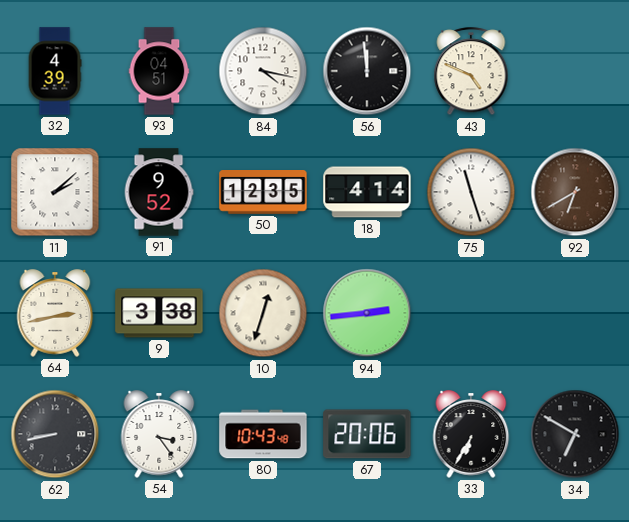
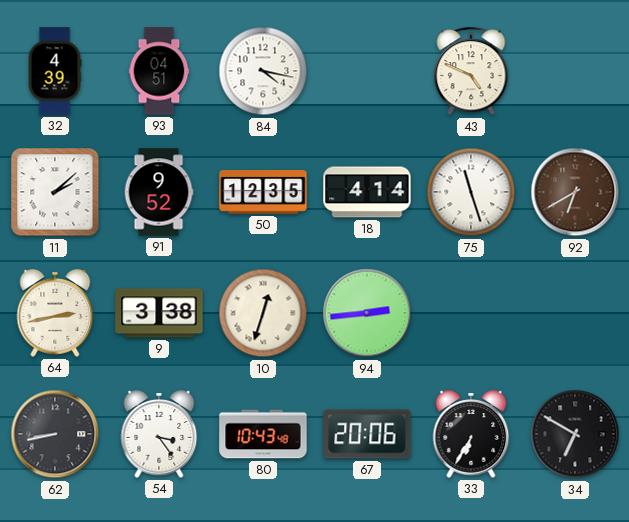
56: 11:59 -> none
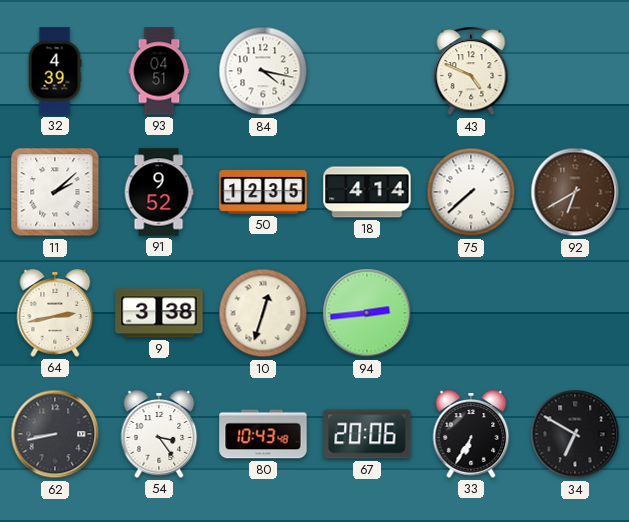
75: 11:27 -> 7:38
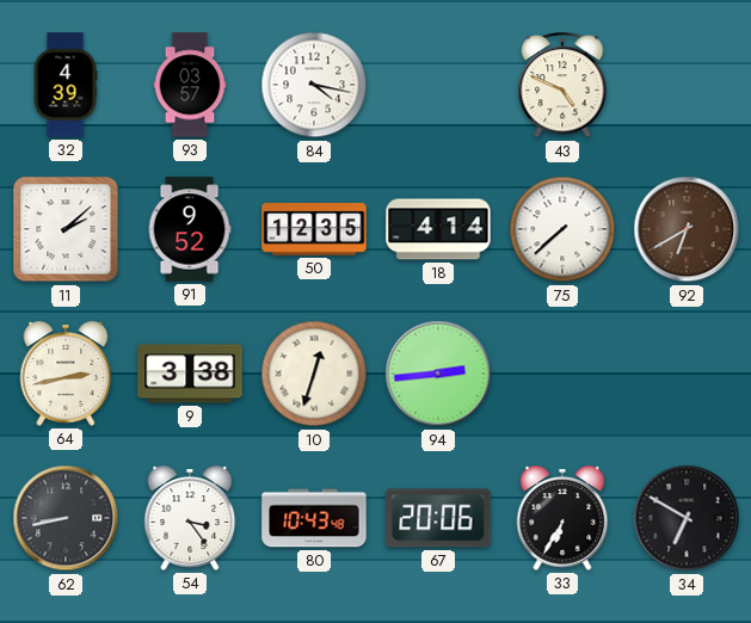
93: 04:51 -> 03:57
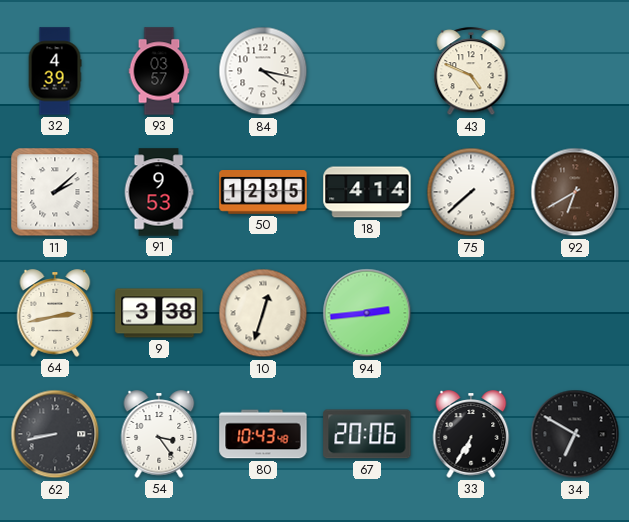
91: 9:52 -> 9:53
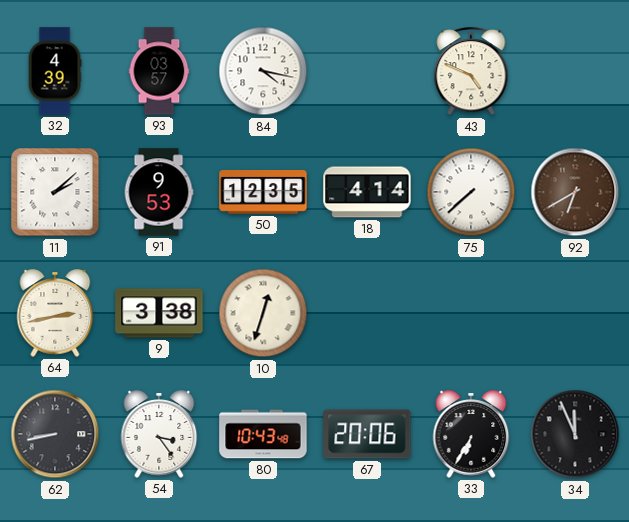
94: 2:44 -> none
34: 6:50 -> 11:56
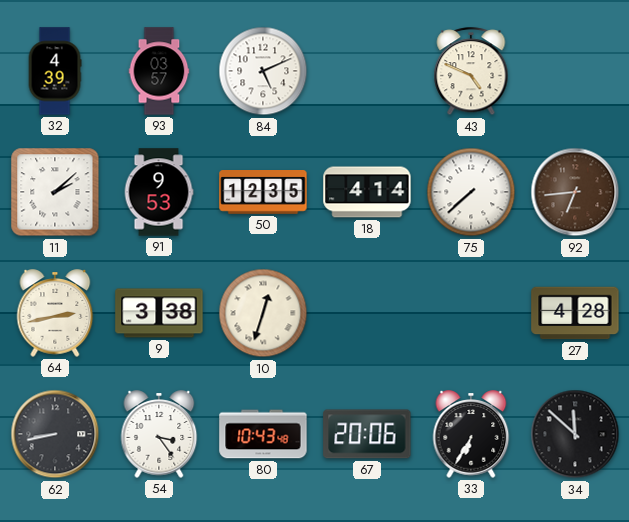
84: 4:17 -> 5:11
92: 6:40 -> 6:44
27: none -> 4:28
34: 11:56 -> 11:52
